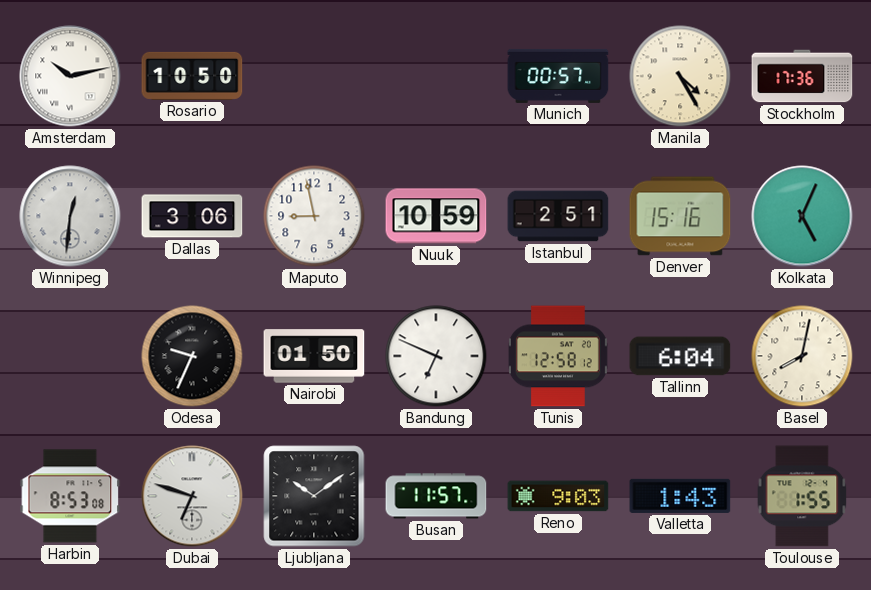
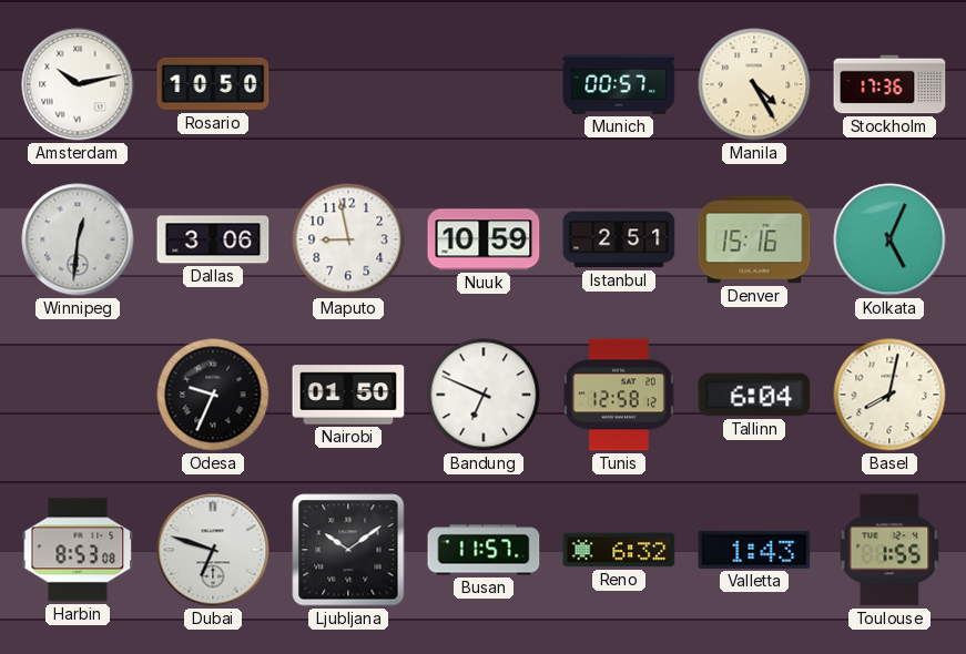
Reno: 9:03 -> 6:32
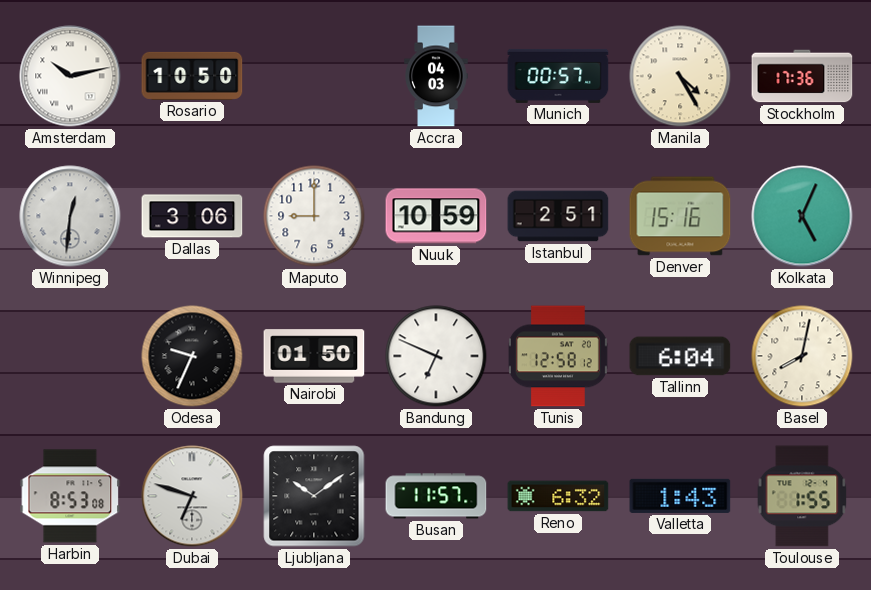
Accra: none -> 04:03
Maputo: 8:58 -> 9:00
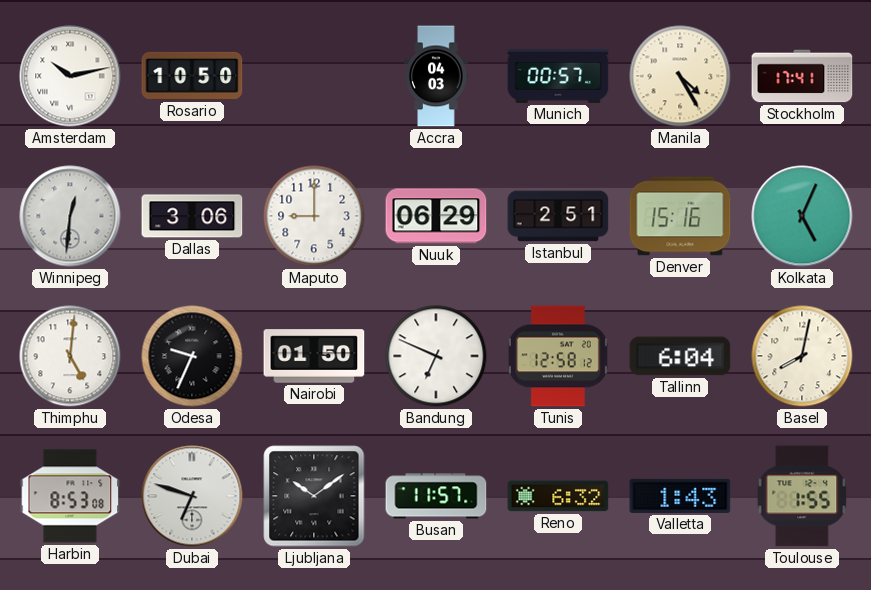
Stockholm: 17:36 -> 17:41
Nuuk: 10:59 -> 06:29
Thimphu: none -> 5:01
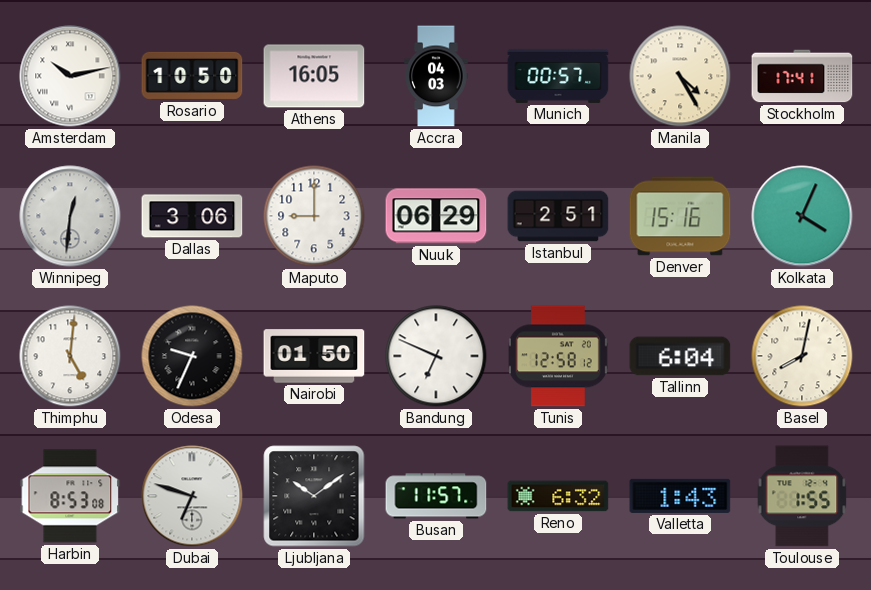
Athens: none -> 16:05
Kolkata: 5:04 -> 4:04
